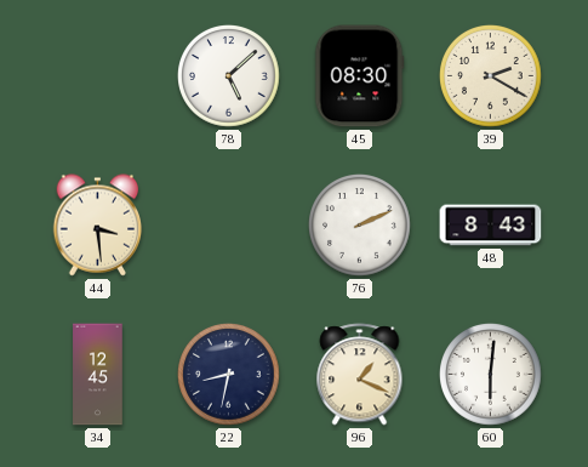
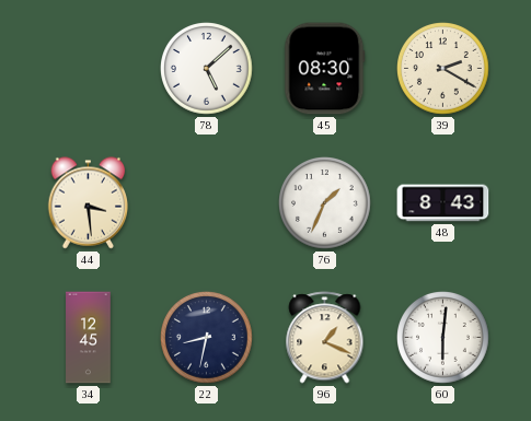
76: 2:11 -> 1:34
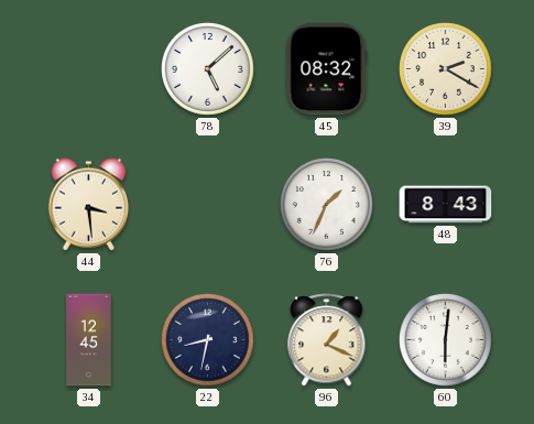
45: 08:30 -> 08:32
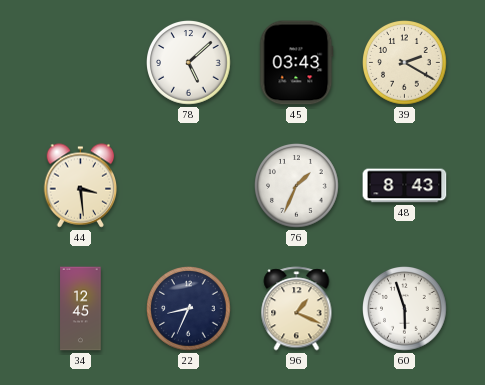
45: 08:32 -> 03:43
22: 8:32 -> 8:34
60: 6:01 -> 5:57
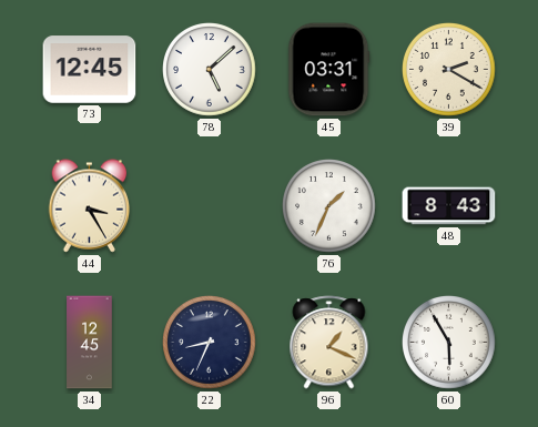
73: none -> 12:45
45: 03:43 -> 03:31
44: 3:29 -> 3:25
60: 5:57 -> 5:55
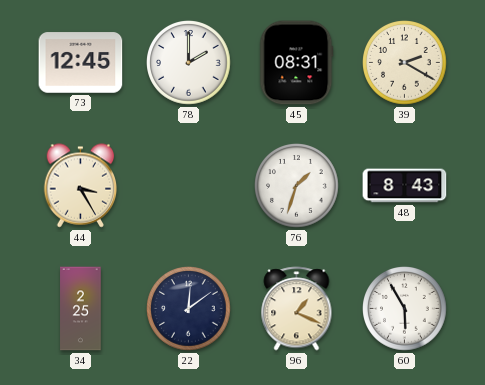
78: 5:08 -> 2:00
45: 03:31 -> 08:31
76: 1:34 -> 1:33
34: 12:45 -> 2:25
22: 8:34 -> 12:09
